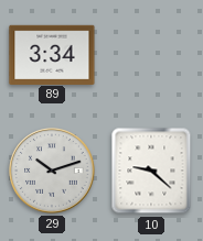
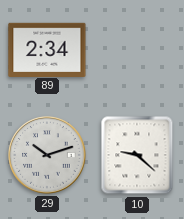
89: 3:34 -> 2:34
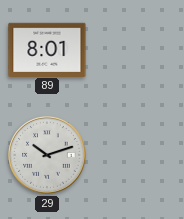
89: 2:34 -> 8:01
10: 9:22 -> none
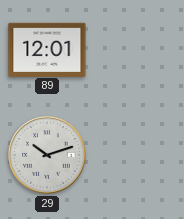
89: 8:01 -> 12:01
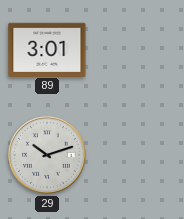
89: 12:01 -> 3:01
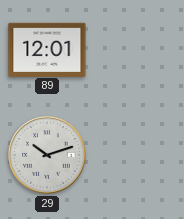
89: 3:01 -> 12:01
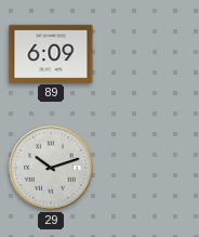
89: 12:01 -> 6:09
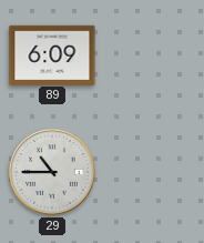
29: 10:12 -> 10:45
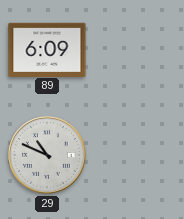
29: 10:45 -> 10:49
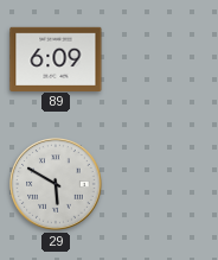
29: 10:49 -> 5:50
